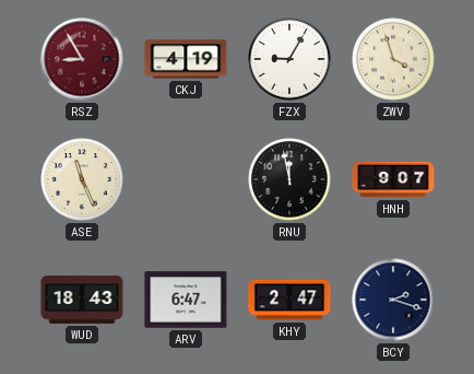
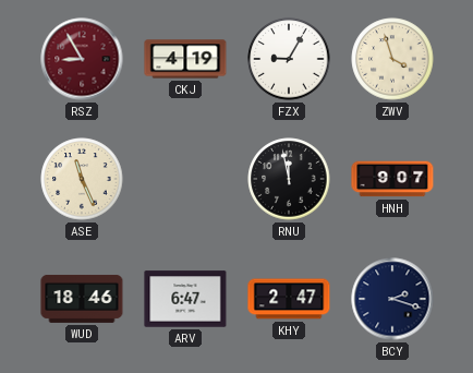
WUD: 18:43 -> 18:46
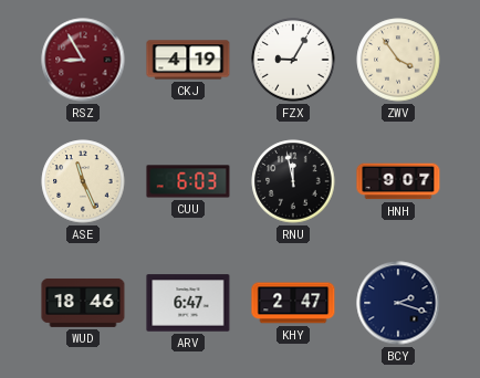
ZWV: 3:57 -> 3:54
CUU: none -> 6:03
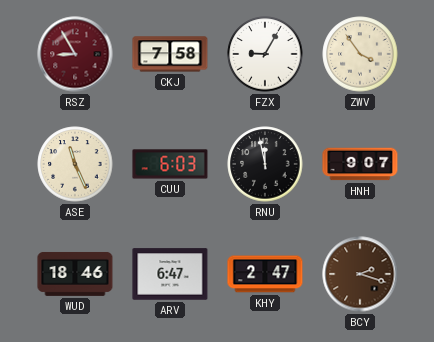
CKJ: 4:19 -> 7:58
BCY dial: navy -> brown
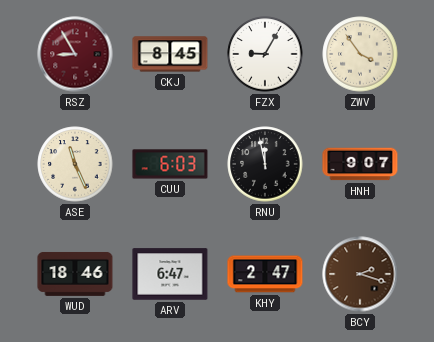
CKJ: 7:58 -> 8:45
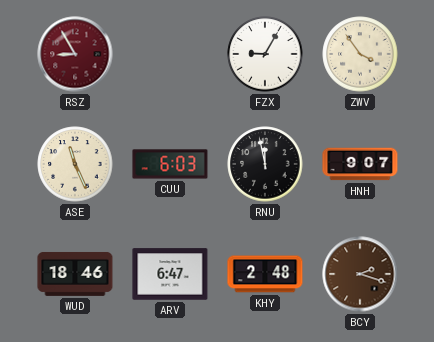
CKJ: 8:45 -> none
KHY: 2:47 -> 2:48
